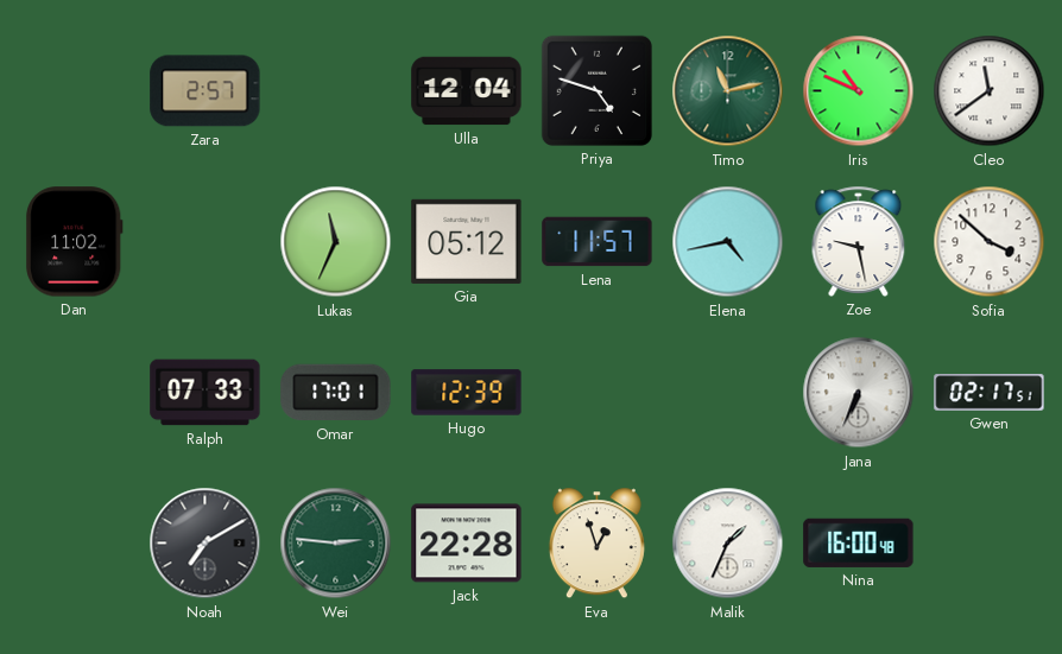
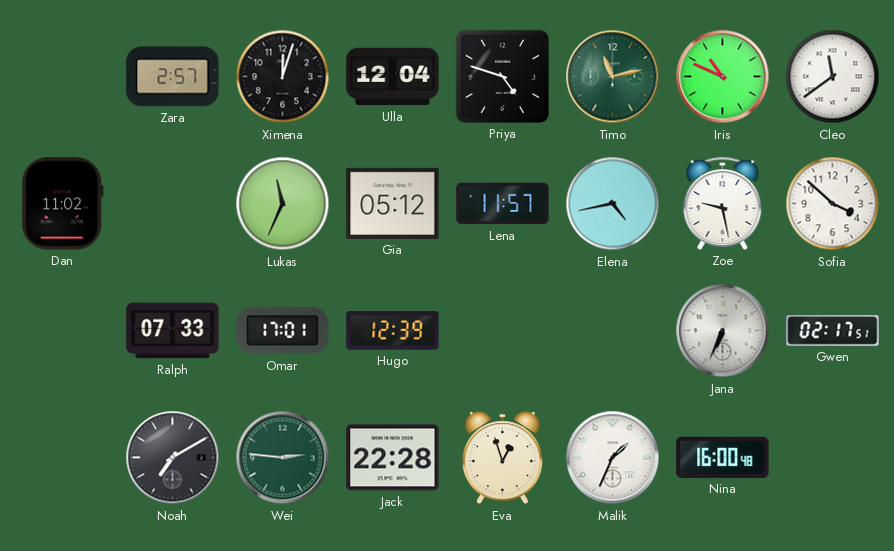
Ximena: none -> 12:03
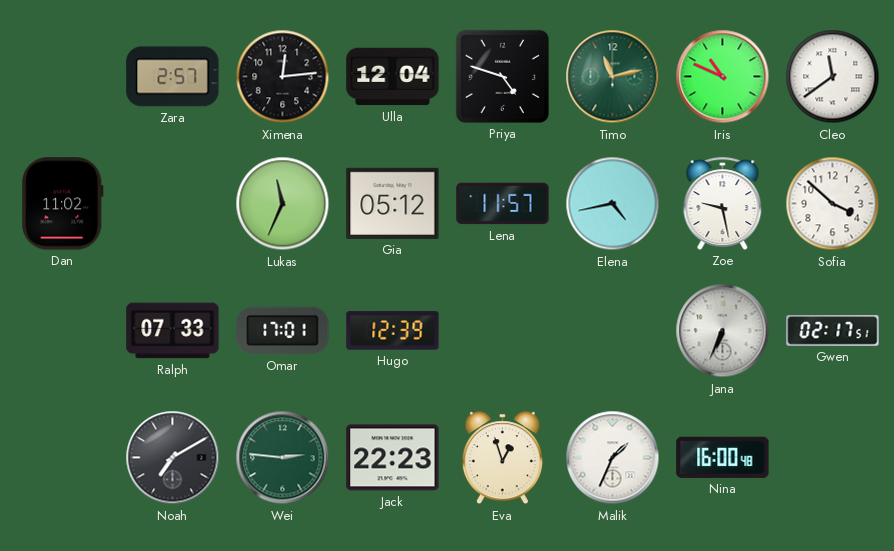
Ximena: 12:03 -> 12:14
Jack: 22:28 -> 22:23
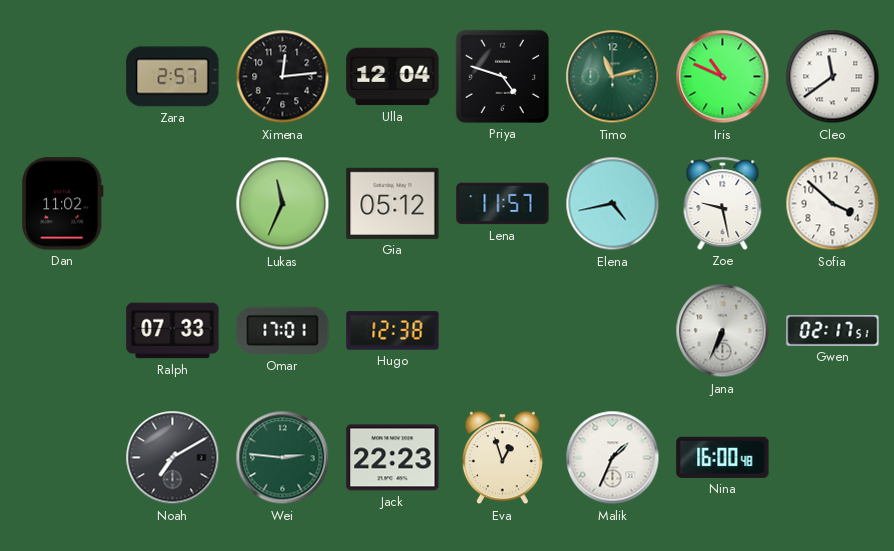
Hugo: 12:39 -> 12:38
